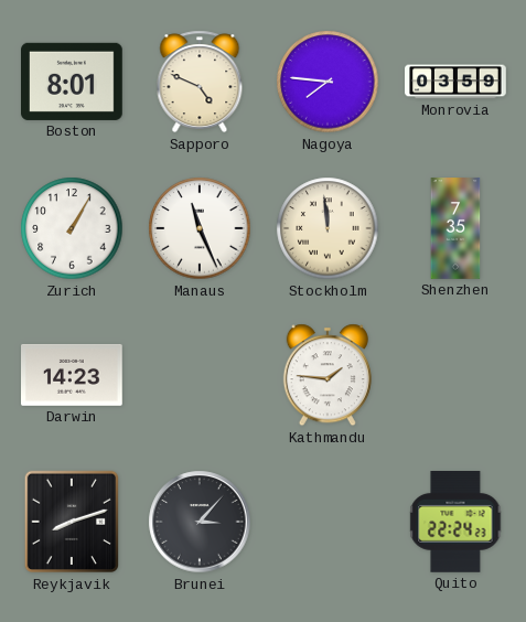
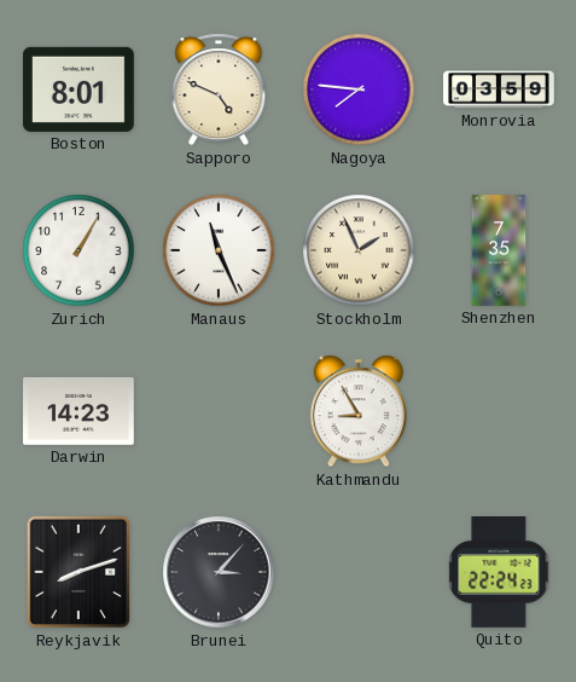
Stockholm: 11:59 -> 1:56
Kathmandu: 1:46 -> 8:55
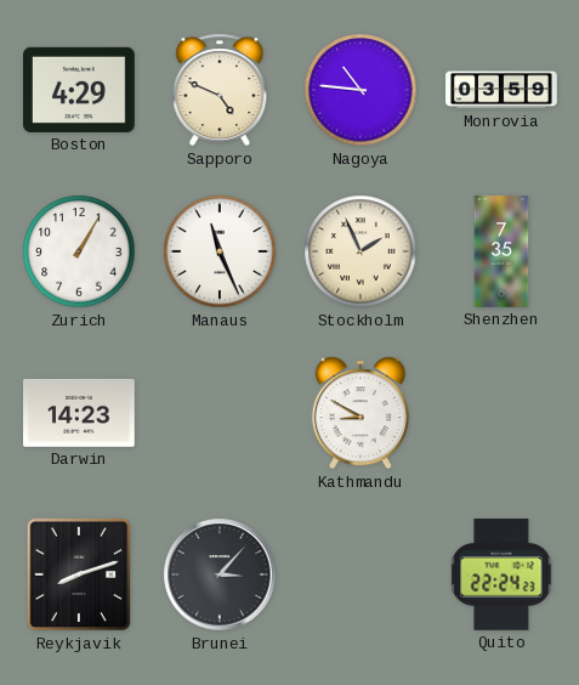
Boston: 8:01 -> 4:29
Nagoya: 7:46 -> 10:46
Kathmandu: 8:55 -> 8:50
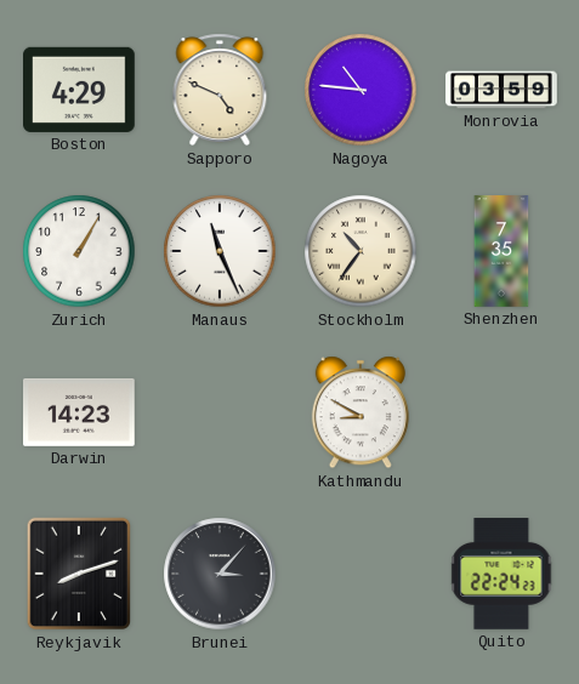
Stockholm: 1:56 -> 10:36
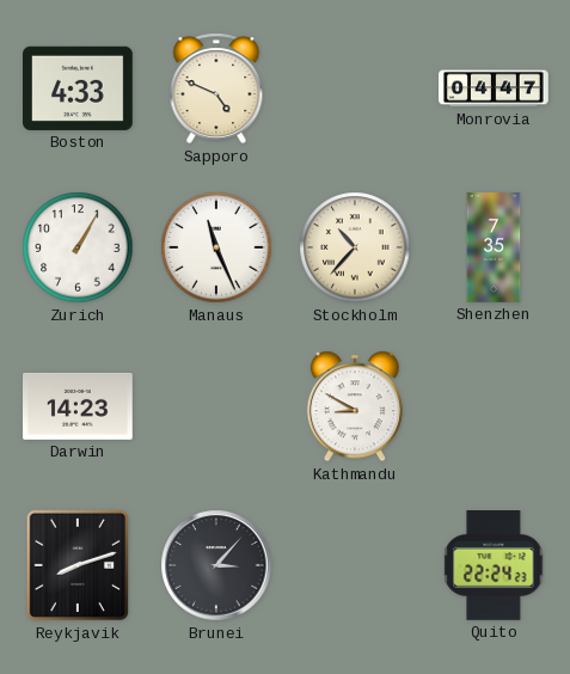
Boston: 4:29 -> 4:33
Nagoya: 10:46 -> none
Monrovia: 03:59 -> 04:47
Stockholm: 10:36 -> 10:37
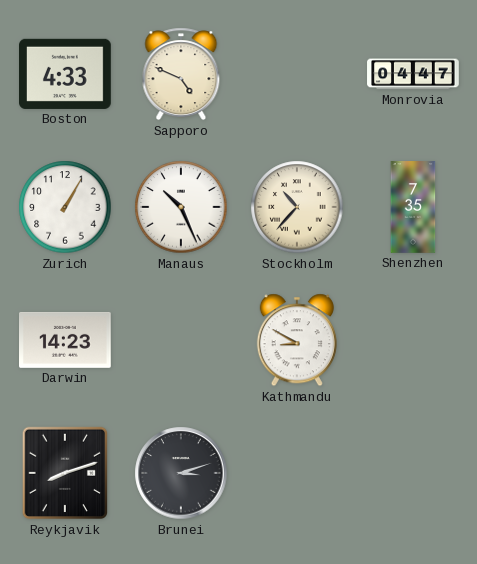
Manaus: 11:26 -> 10:26
Brunei: 3:07 -> 3:12
Quito: 22:24 -> none
